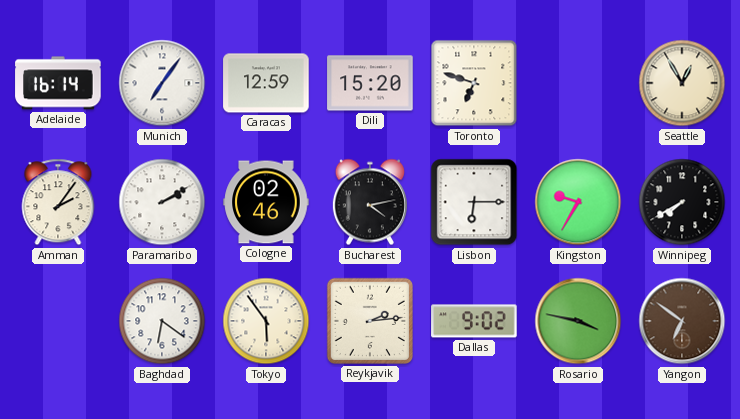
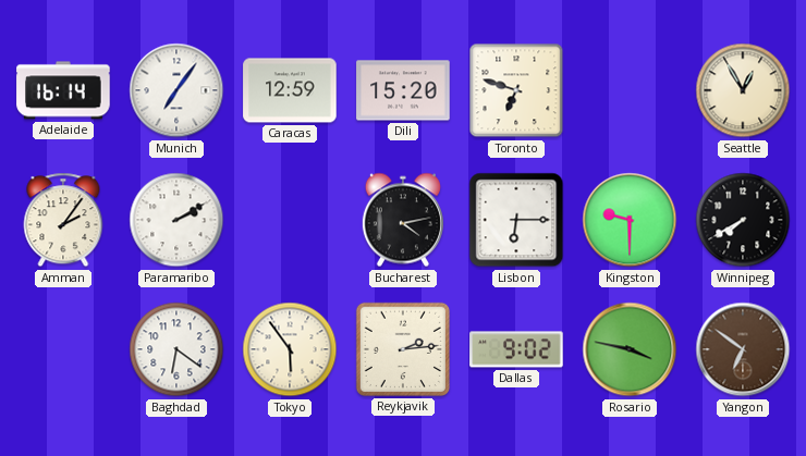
Cologne: 02:46 -> none
Kingston: 9:35 -> 9:30
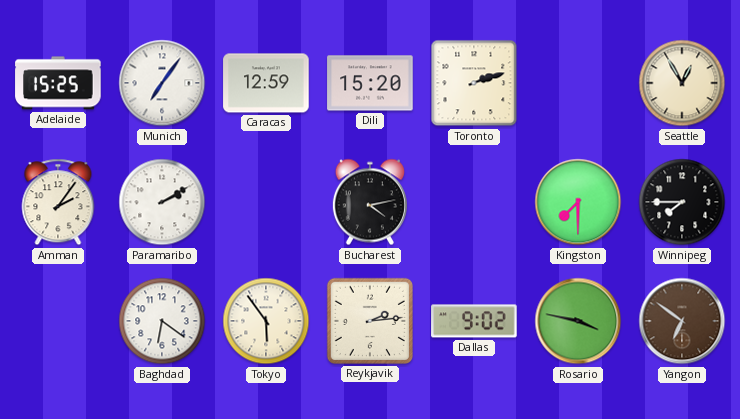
Adelaide: 16:14 -> 15:25
Toronto: 6:48 -> 2:12
Lisbon: 6:15 -> none
Kingston: 9:30 -> 7:30
Winnipeg: 7:40 -> 7:45
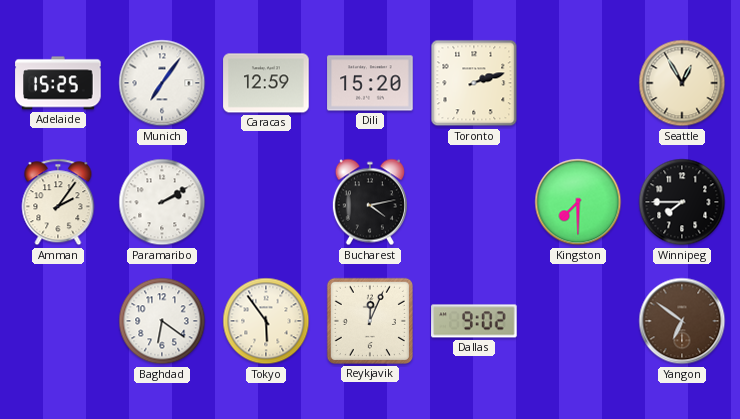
Reykjavik: 2:14 -> 12:04
Rosario: 3:47 -> none
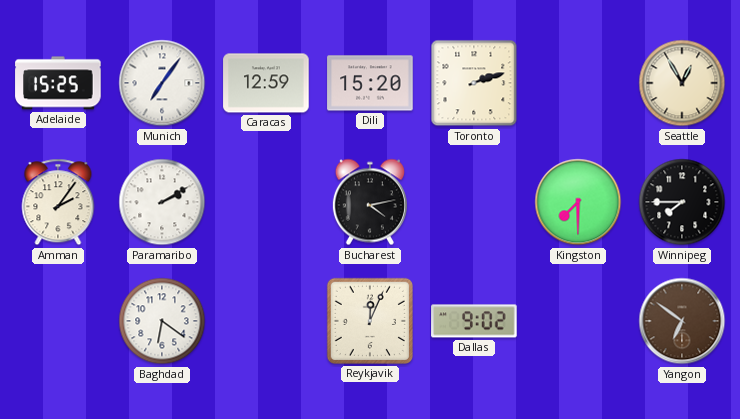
Tokyo: 5:54 -> none
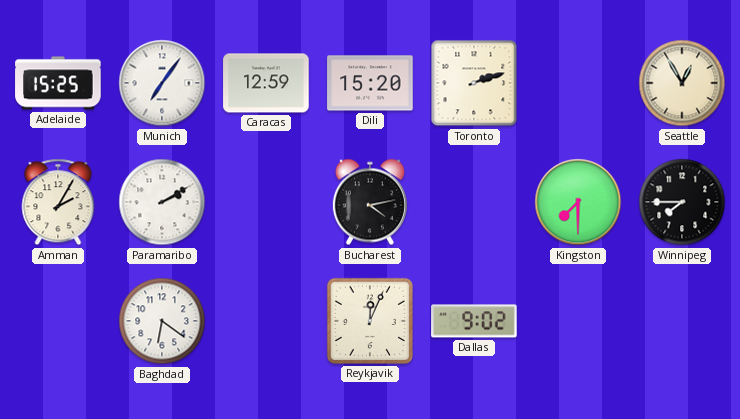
Amman: 2:06 -> 2:05
Yangon: 6:51 -> none
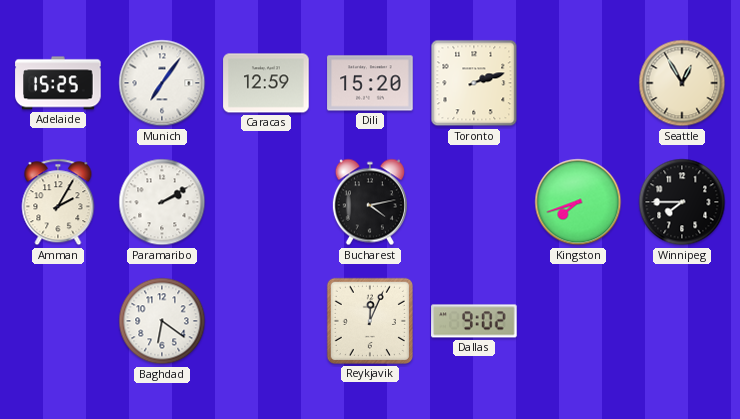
Kingston: 7:30 -> 7:42
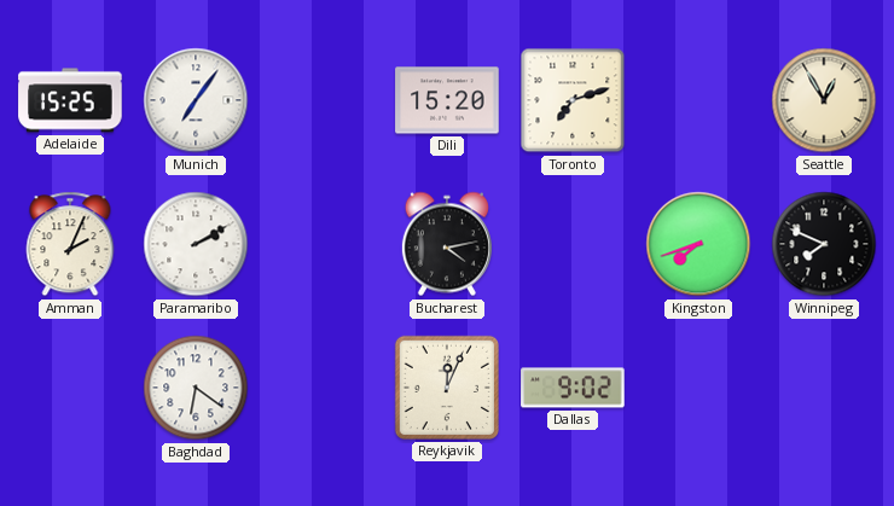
Caracas: 12:59 -> none
Toronto: 2:12 -> 7:12
Amman: 2:05 -> 2:04
Winnipeg: 7:45 -> 7:49
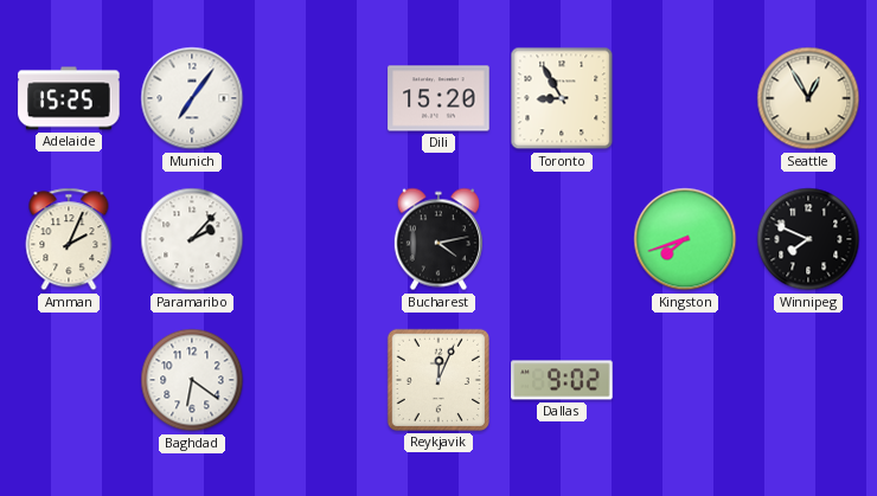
Toronto: 7:12 -> 8:55
Paramaribo: 2:10 -> 2:07
